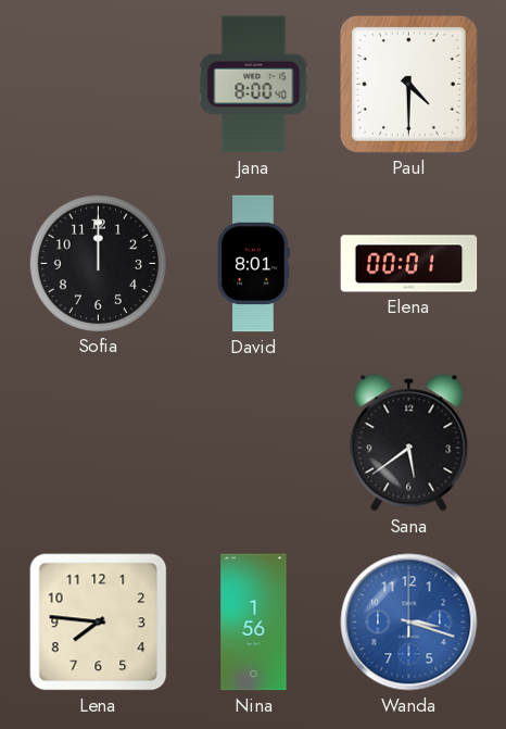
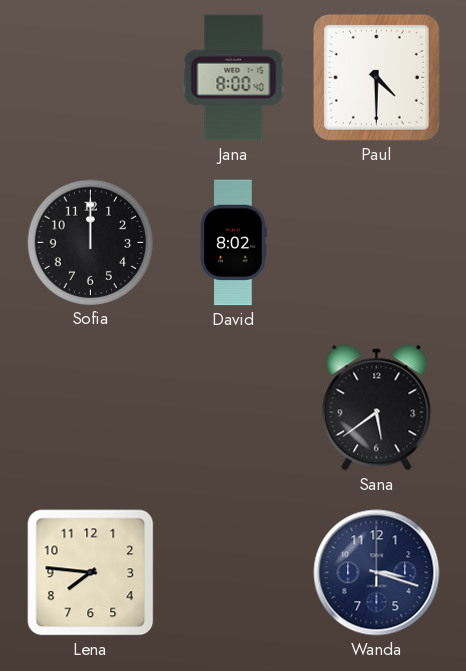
David: 8:01 -> 8:02
Elena: 00:01 -> none
Nina: 1:56 -> none
Wanda dial: blue -> navy
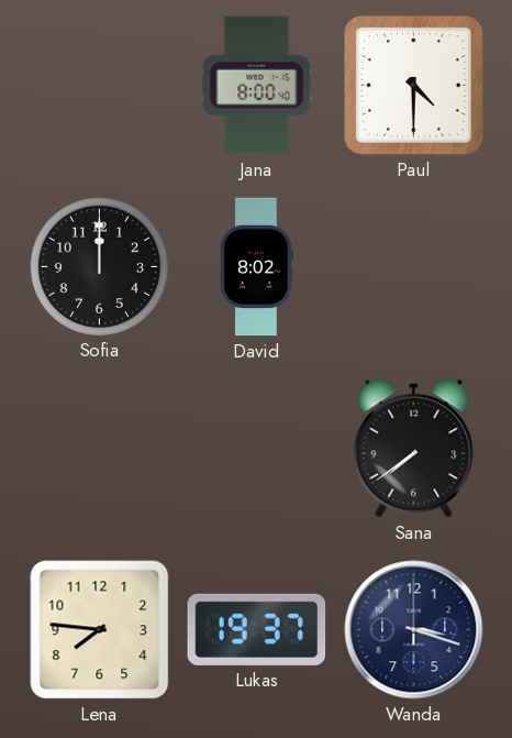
Sana: 5:39 -> 7:39
Lukas: none -> 19:37
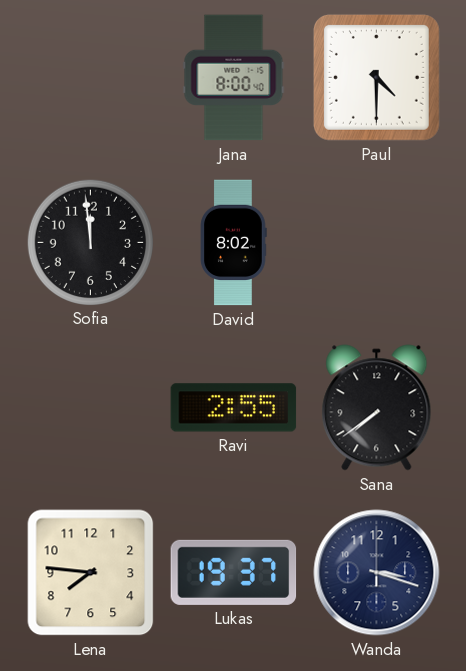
Sofia: 12:00 -> 11:59
Ravi: none -> 2:55
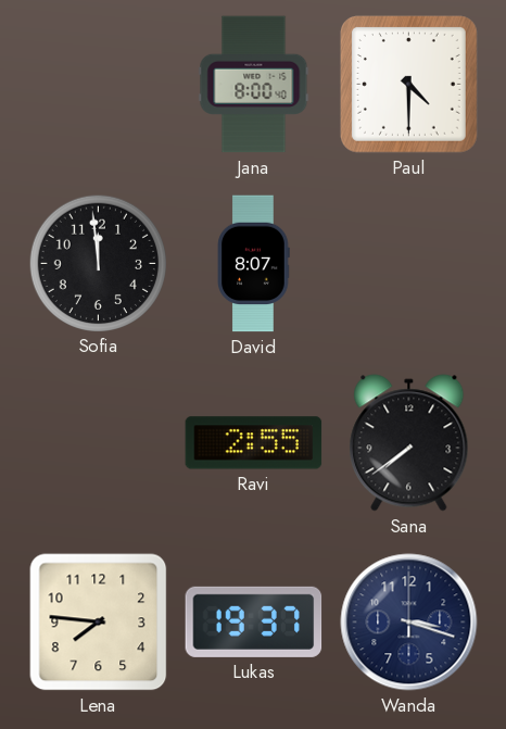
David: 8:02 -> 8:07
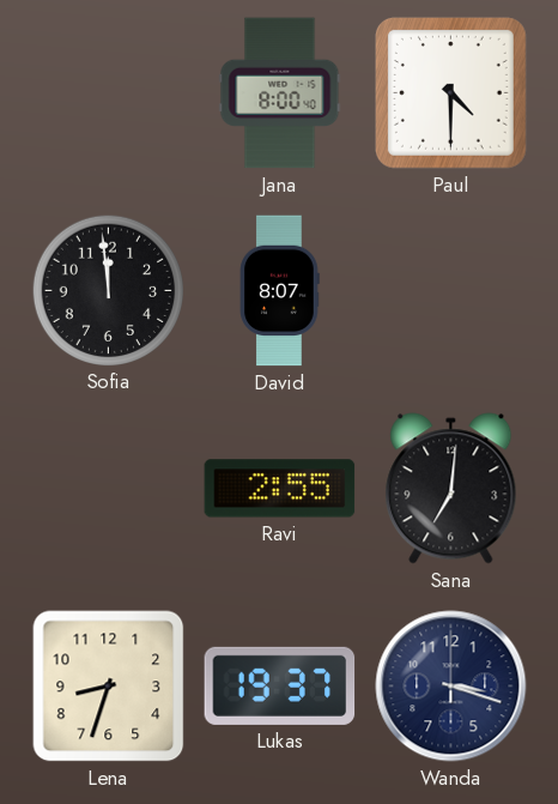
Sana: 7:39 -> 7:01
Lena: 7:46 -> 8:33
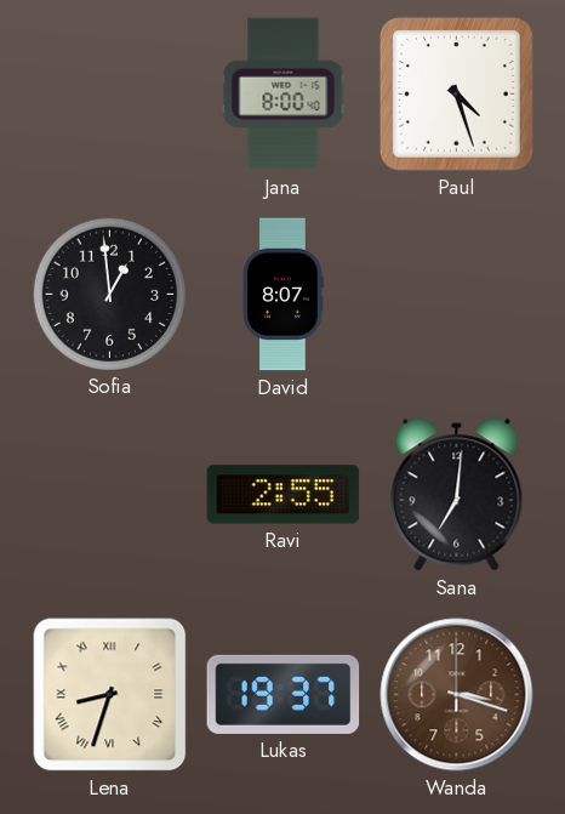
Paul: 4:30 -> 4:27
Sofia: 11:59 -> 12:59
Lena numerals: Arabic -> Roman
Wanda dial: navy -> brown
